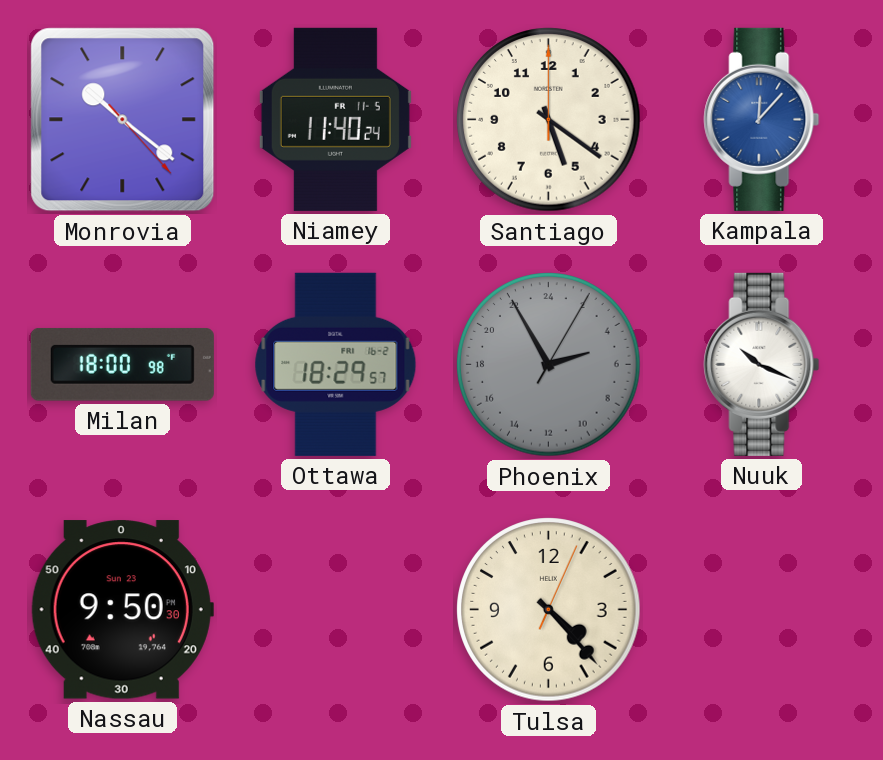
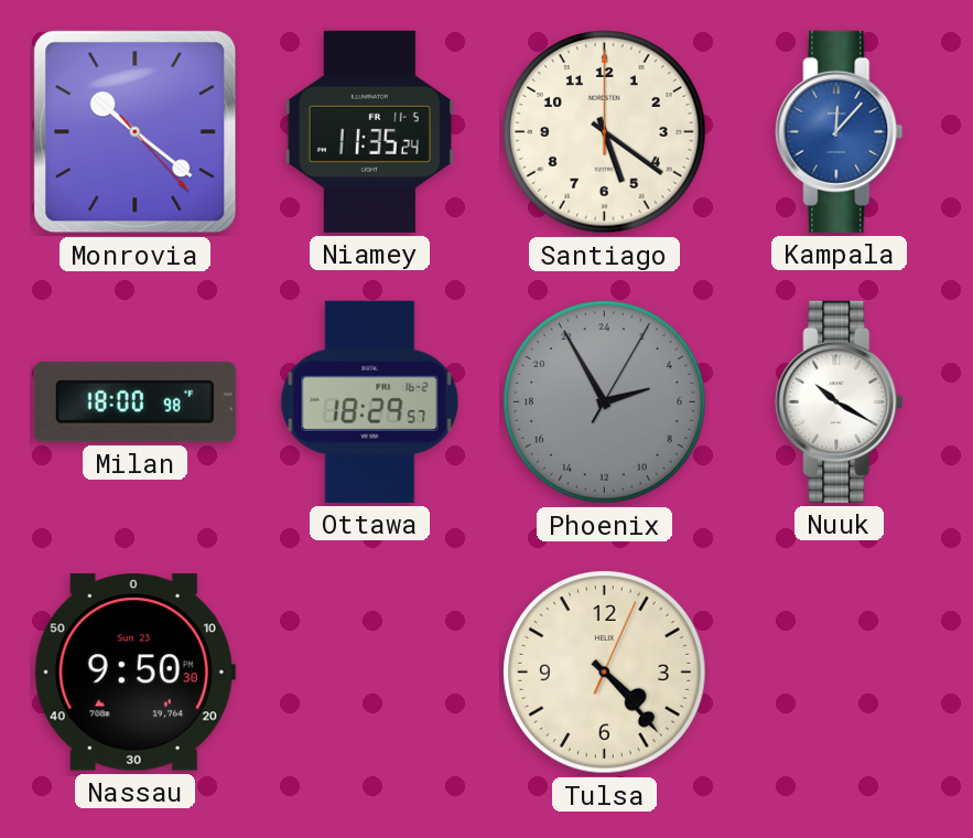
Niamey: 11:40 -> 11:35
Nuuk: 10:19 -> 10:20
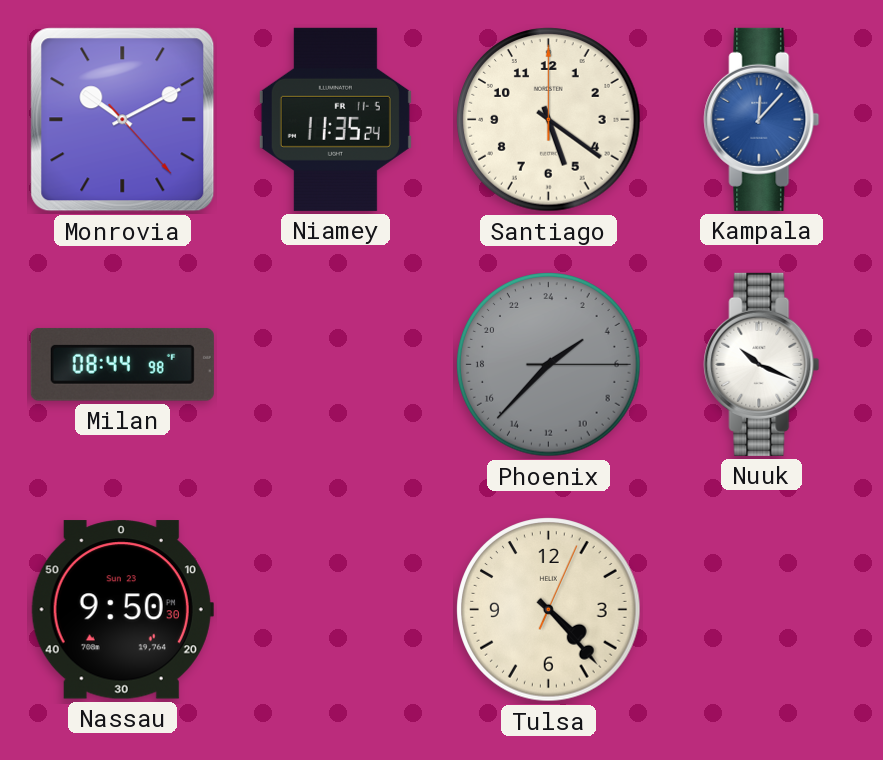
Monrovia: 10:21 -> 10:10
Milan: 18:00 -> 08:44
Ottawa: 18:29 -> none
Phoenix: 4:55 -> 3:37
Nuuk: 10:20 -> 10:19
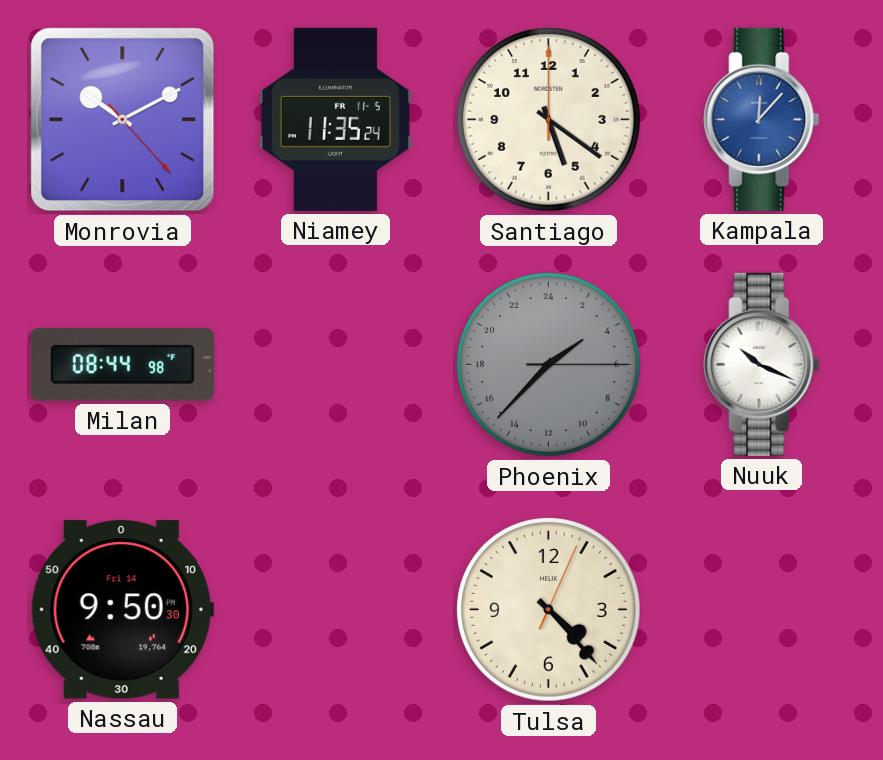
Nassau date: Sun 23 -> Fri 14
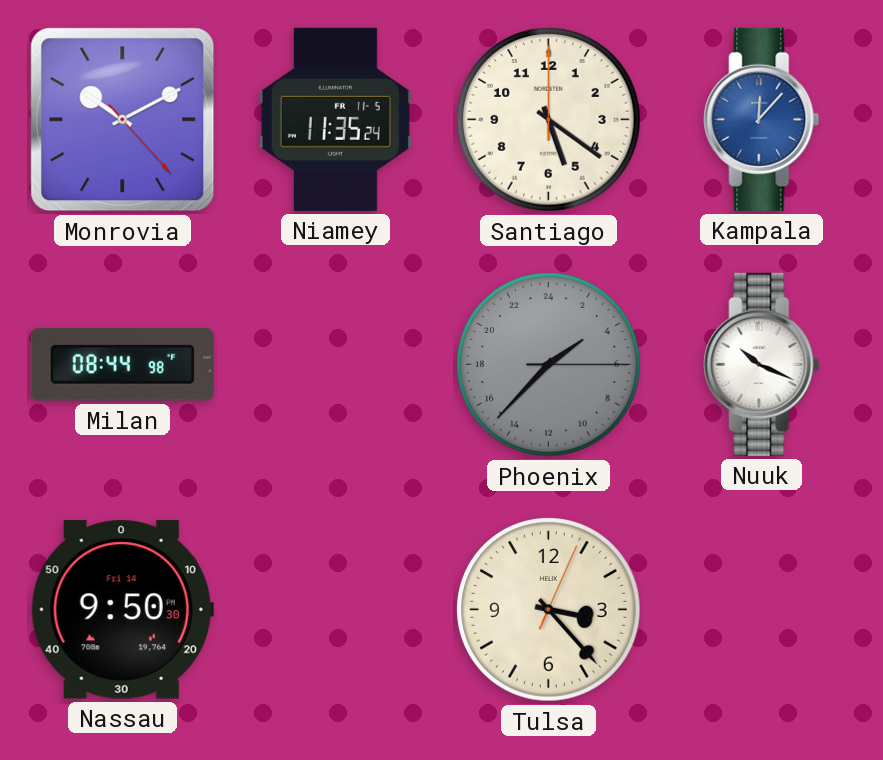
Tulsa: 4:23 -> 3:23
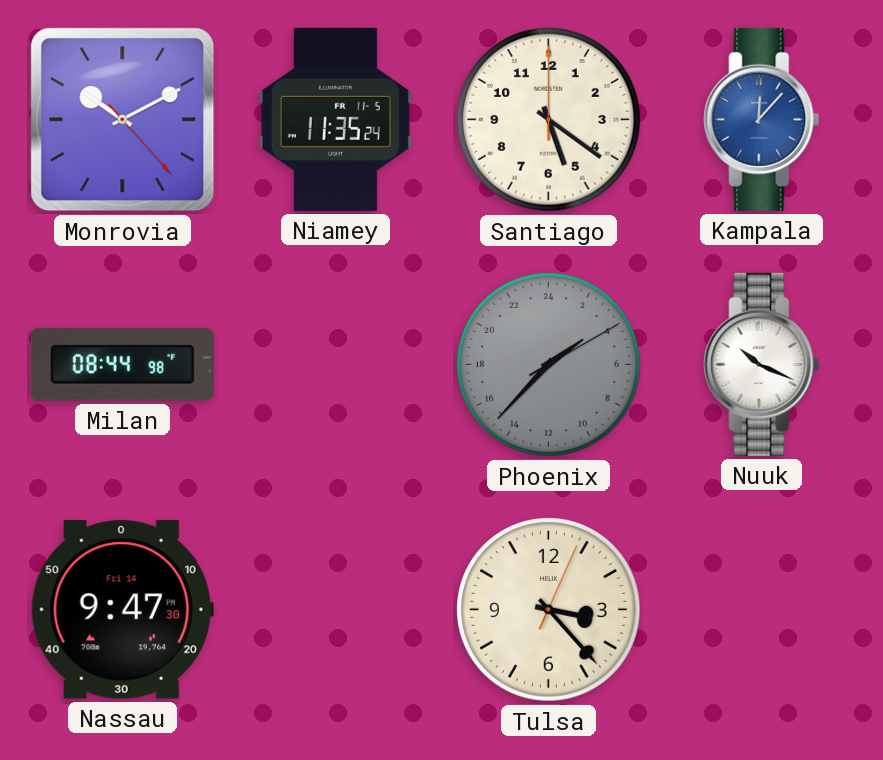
Phoenix: 3:37:15 -> 3:37:10
Nassau: 9:50 -> 9:47
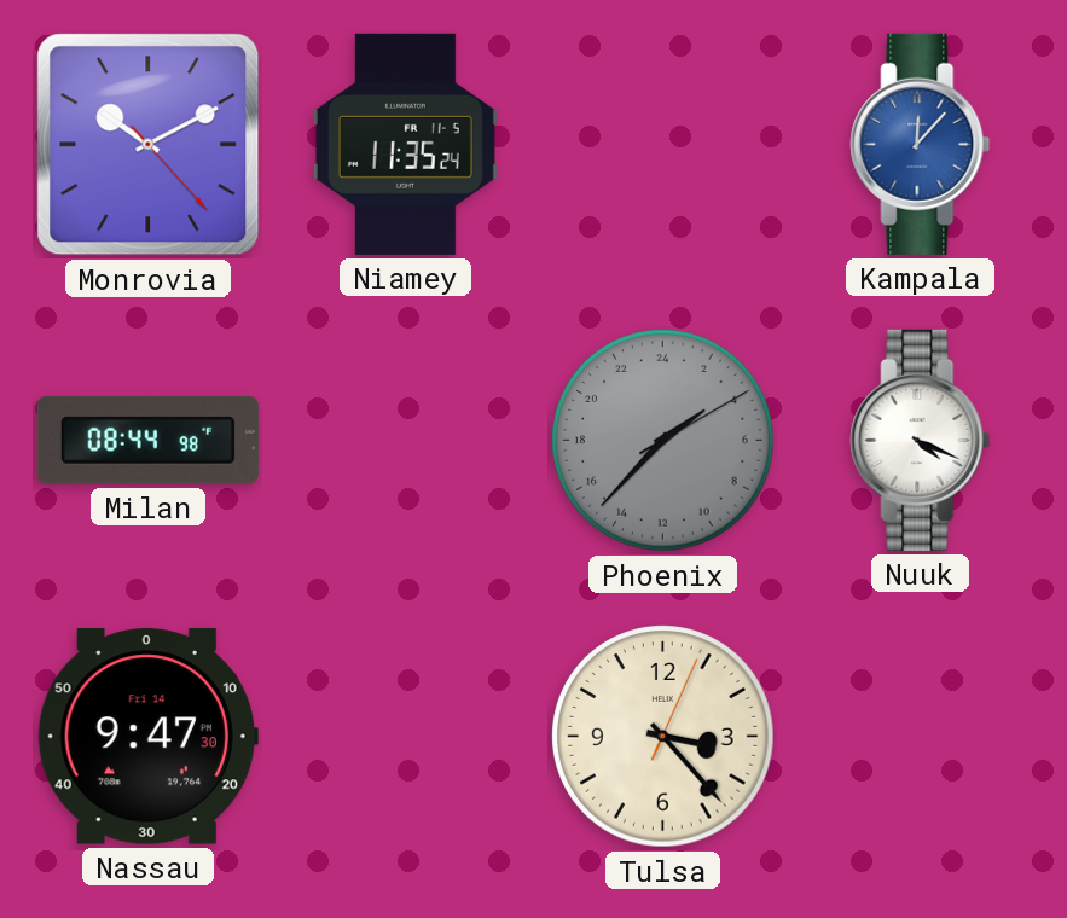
Santiago: 5:21 -> none
Nuuk: 10:19 -> 4:19
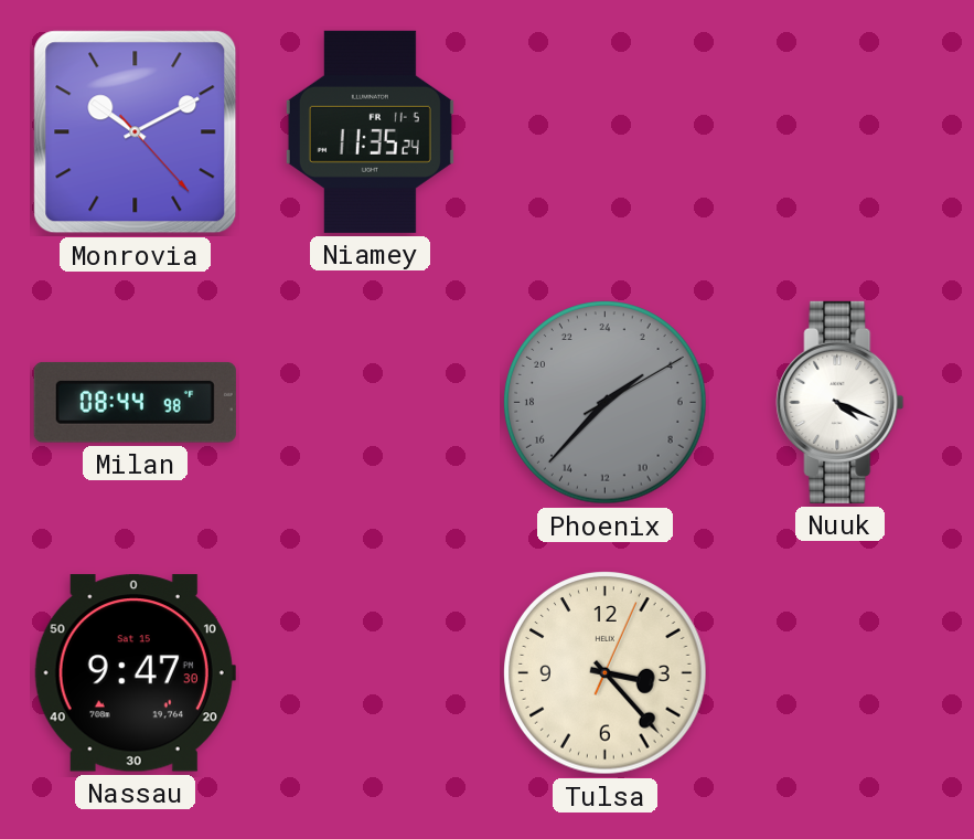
Kampala: 12:07 -> none
Nassau date: Fri 14 -> Sat 15
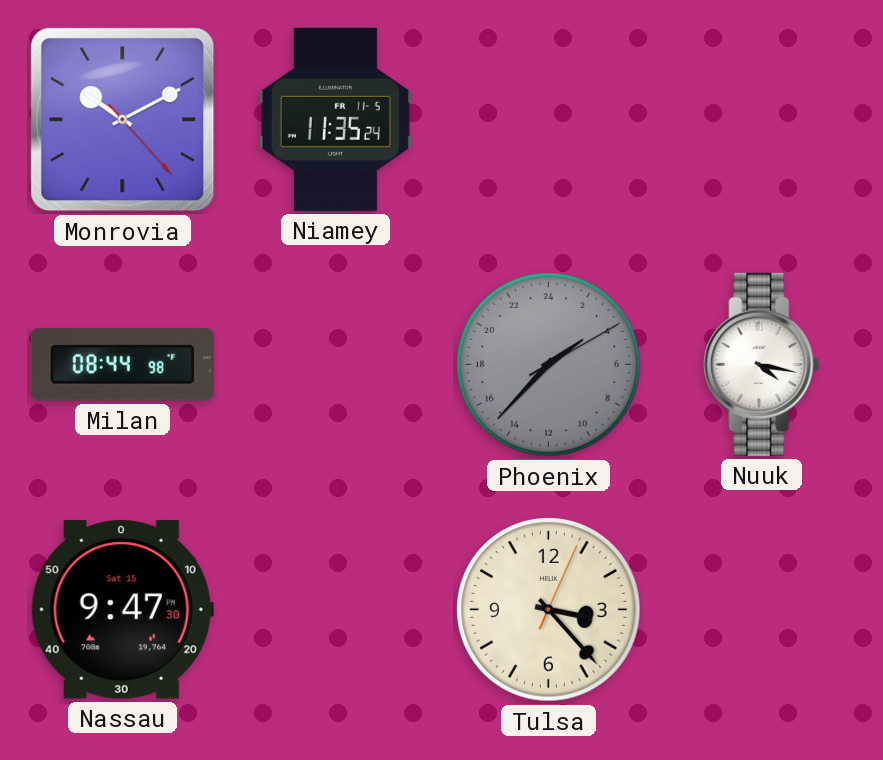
Nuuk: 4:19 -> 4:17
